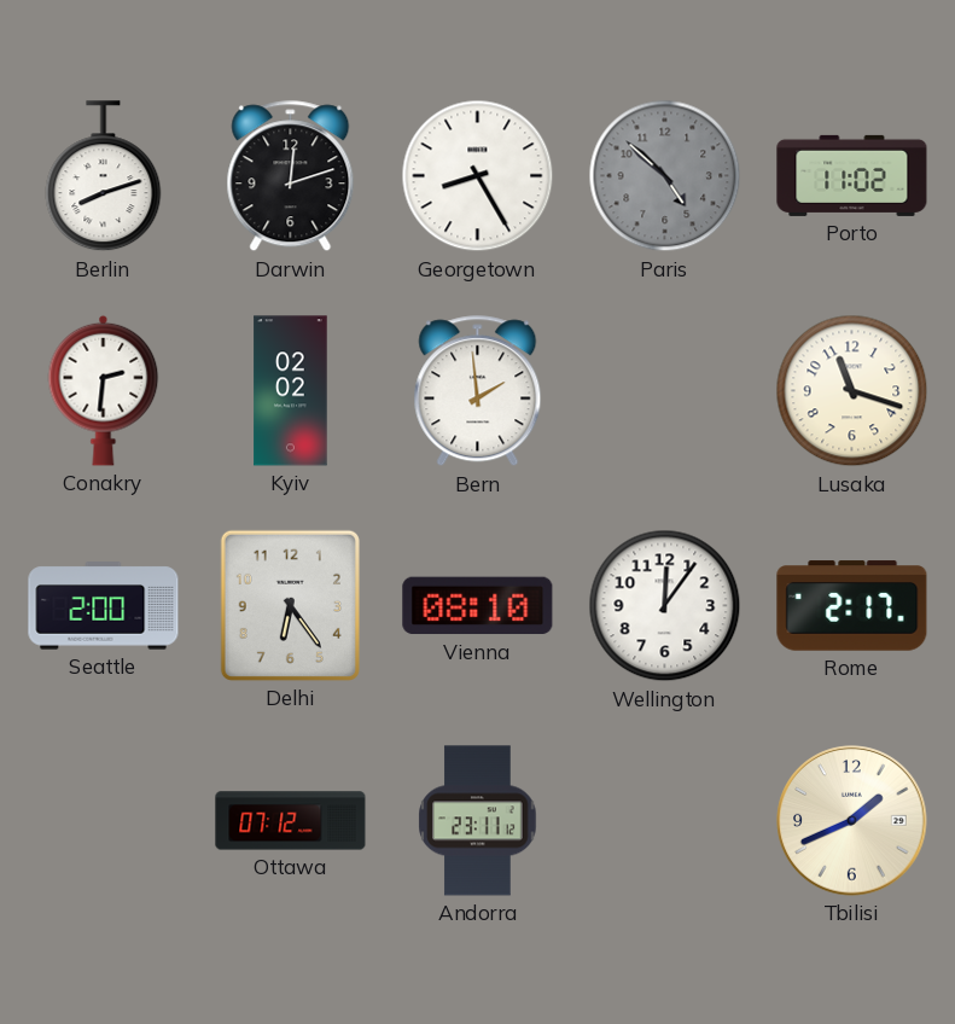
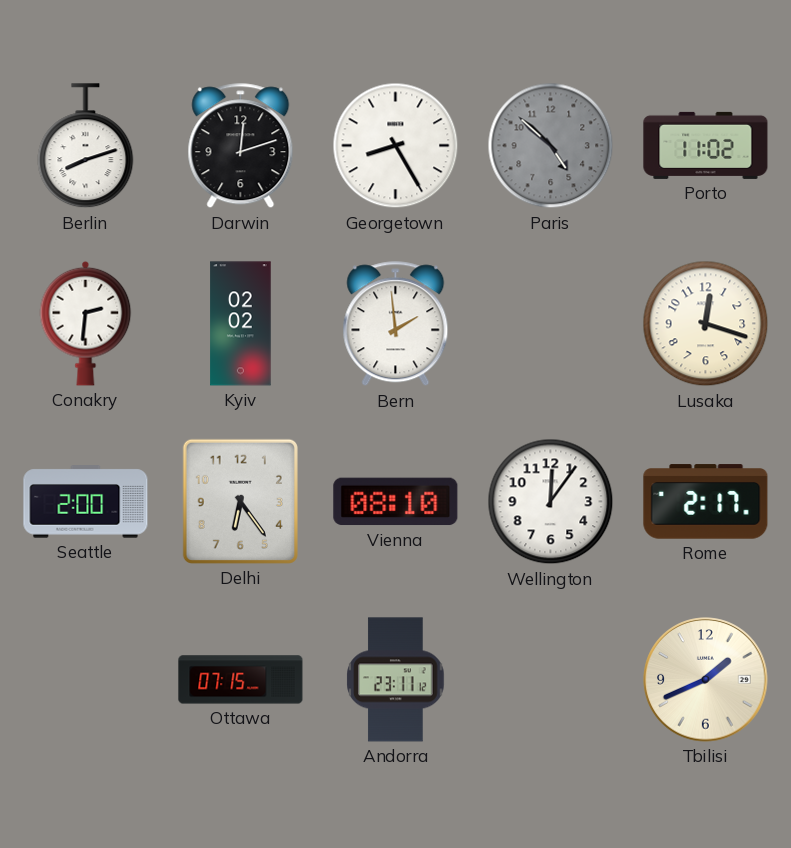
Lusaka: 11:18 -> 12:18
Ottawa: 07:12 -> 07:15
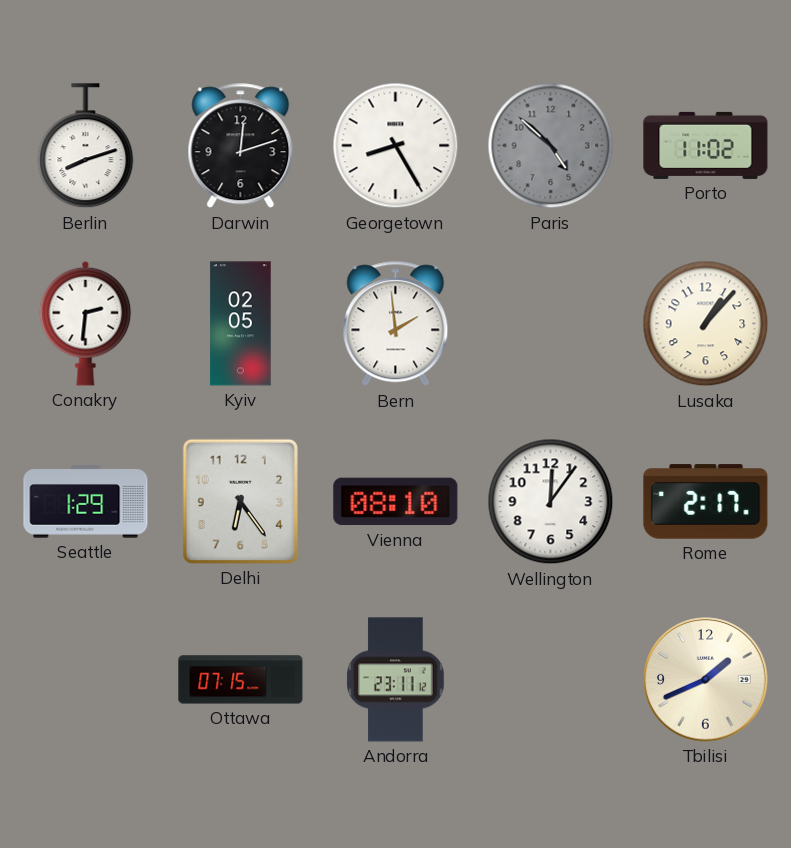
Kyiv: 02:02 -> 02:05
Lusaka: 12:18 -> 1:07
Seattle: 2:00 -> 1:29
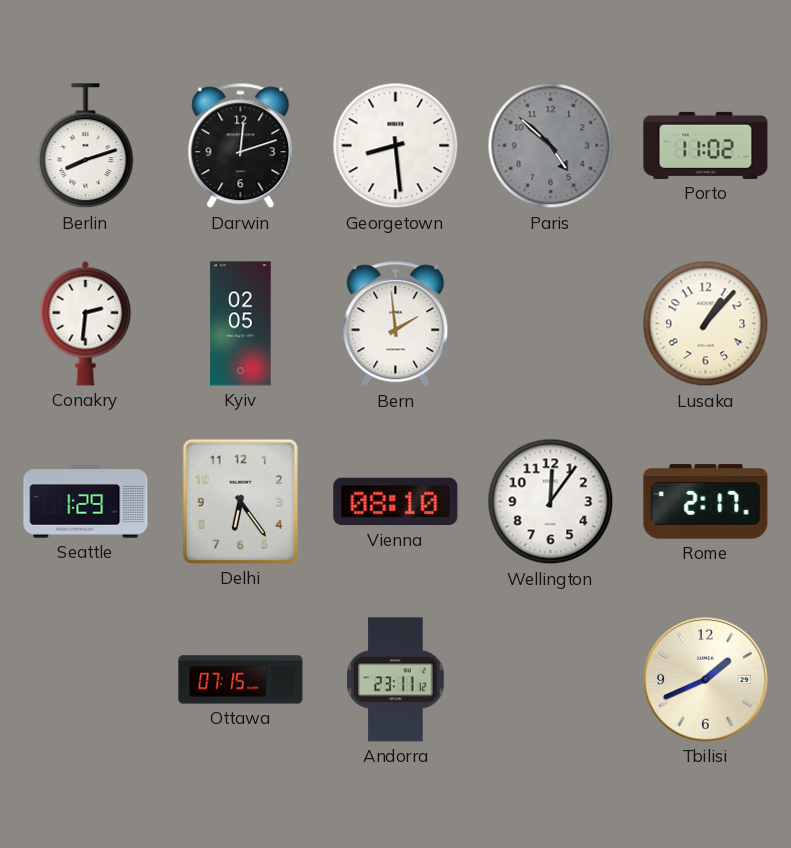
Georgetown: 8:25 -> 8:29
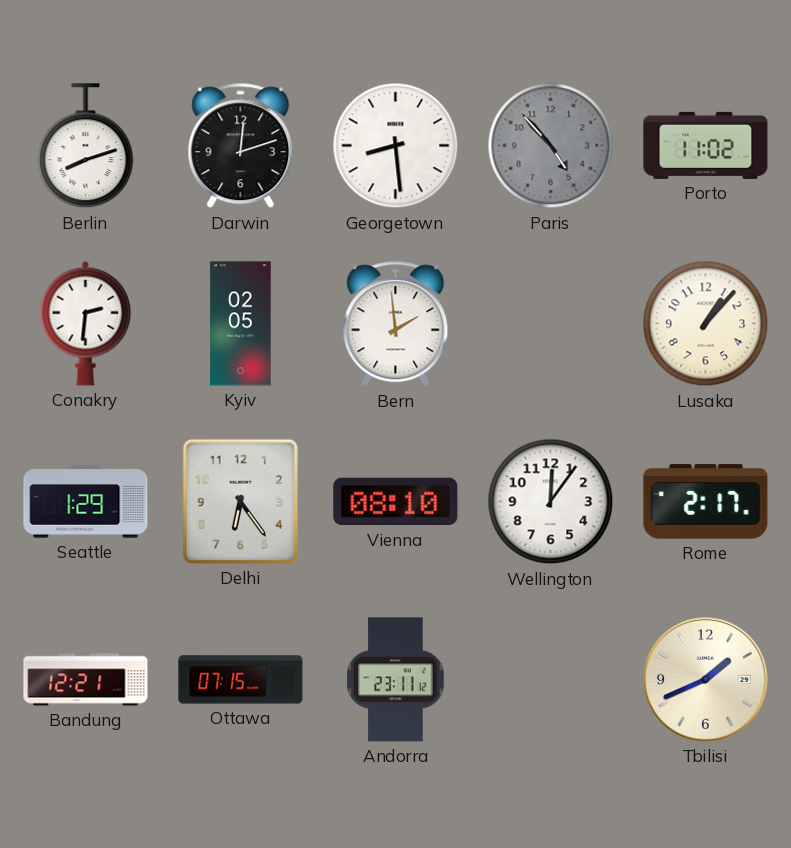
Paris: 4:52 -> 4:53
Bandung: none -> 12:21
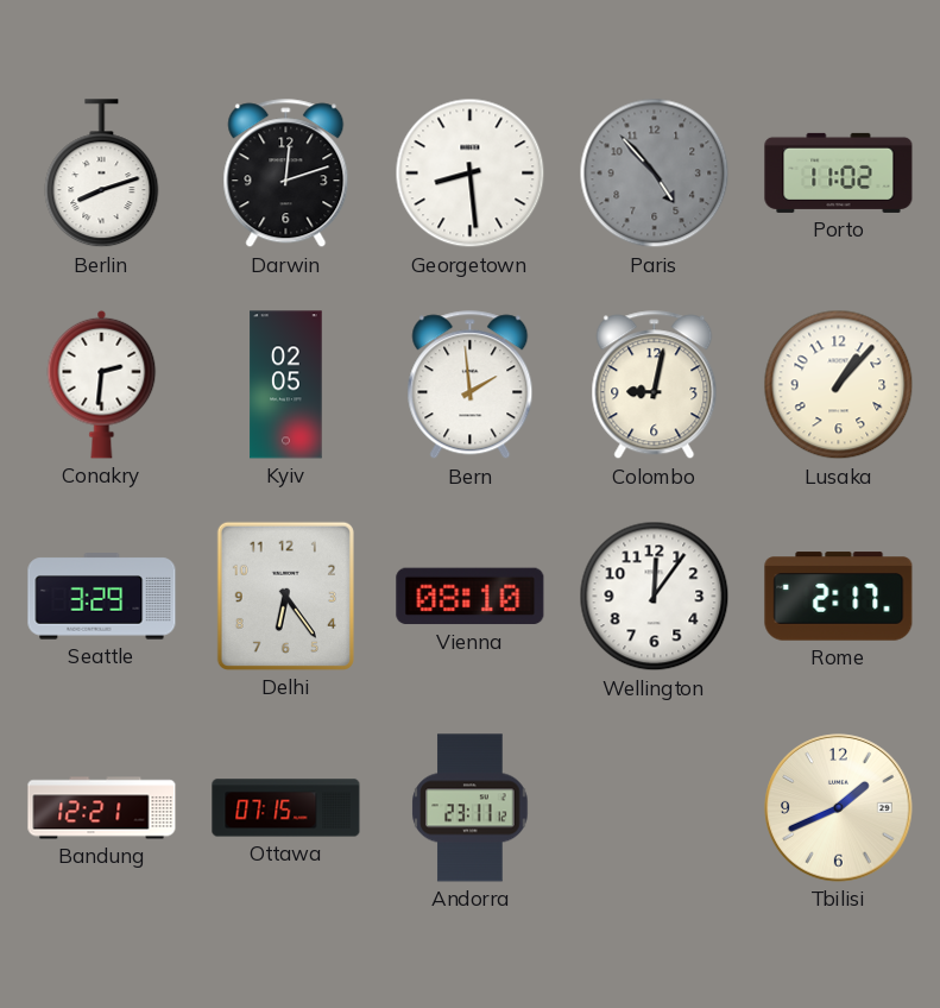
Colombo: none -> 9:02
Seattle: 1:29 -> 3:29
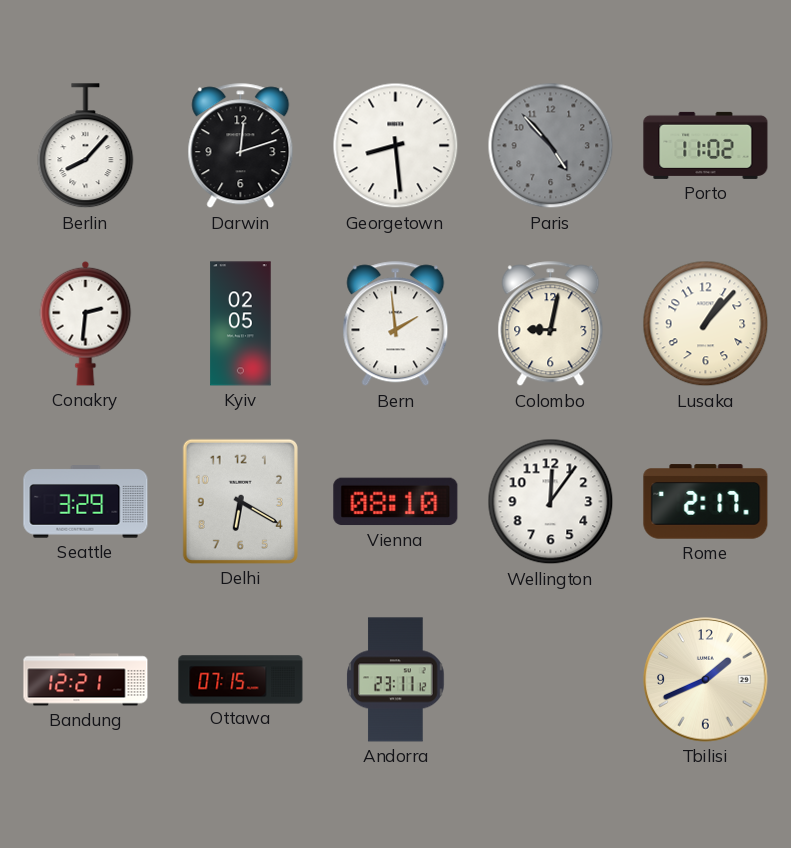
Berlin: 8:12 -> 8:07
Delhi: 6:24 -> 6:20
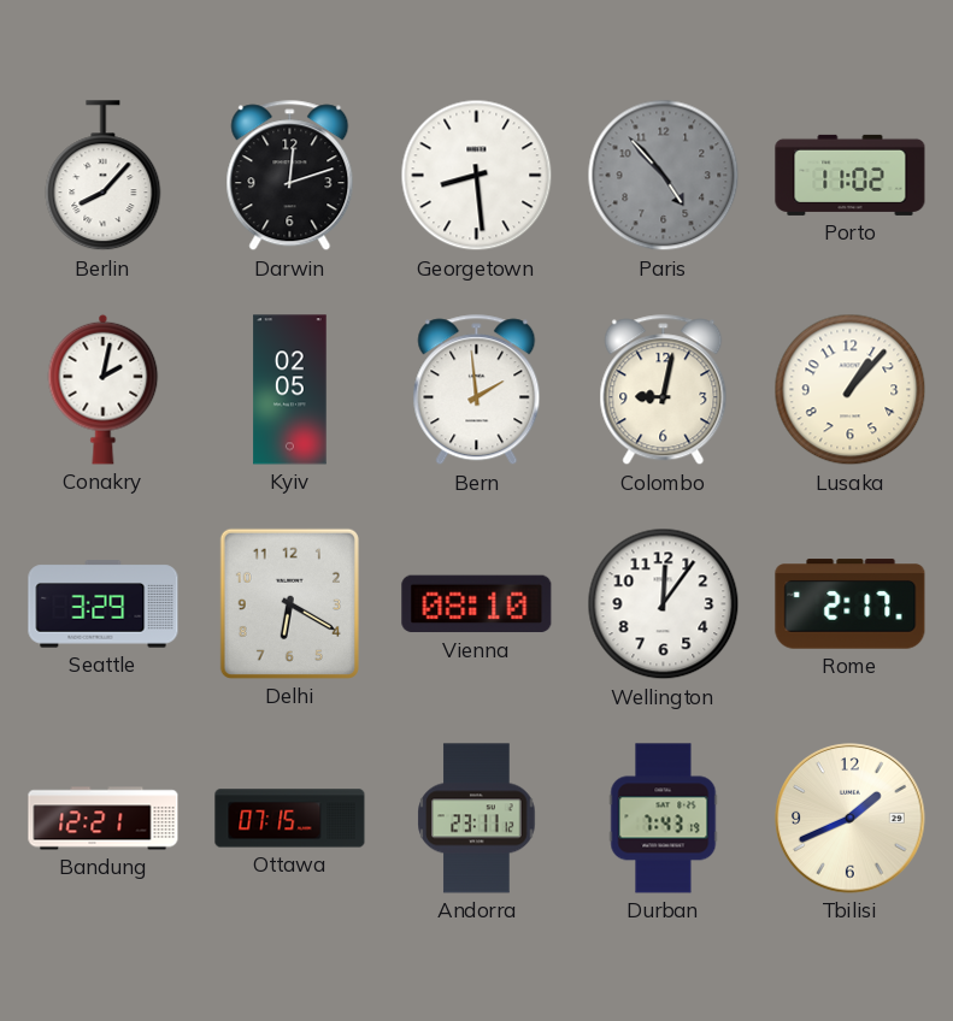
Conakry: 2:31 -> 2:02
Durban: none -> 7:43
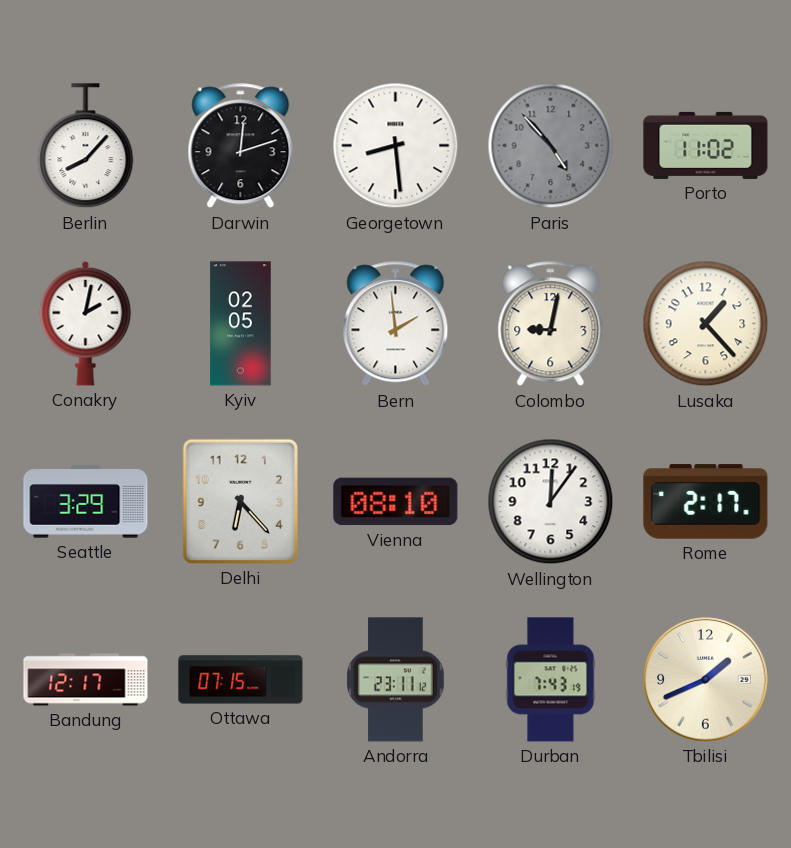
Lusaka: 1:07 -> 1:23
Delhi: 6:20 -> 6:23
Bandung: 12:21 -> 12:17
